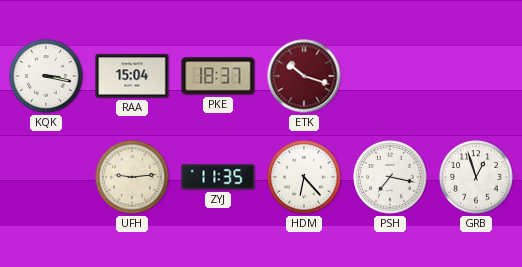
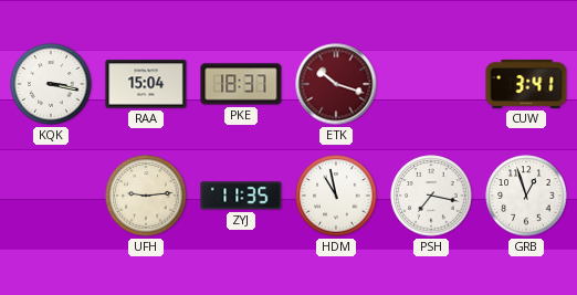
CUW: none -> 3:41
HDM: 6:23 -> 10:58
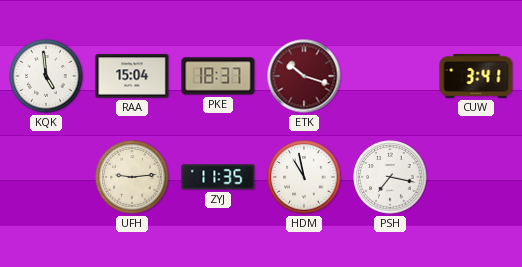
KQK: 3:17 -> 4:59
GRB: 12:57 -> none
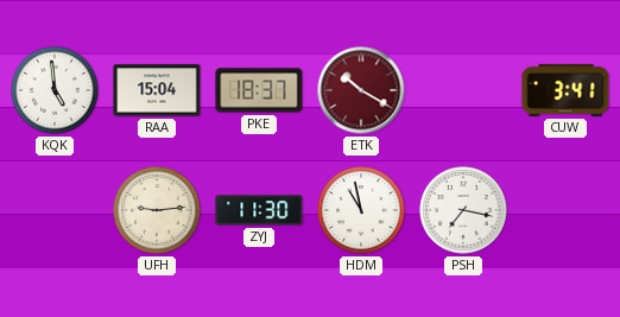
ETK: 10:18 -> 10:20
ZYJ: 11:35 -> 11:30
